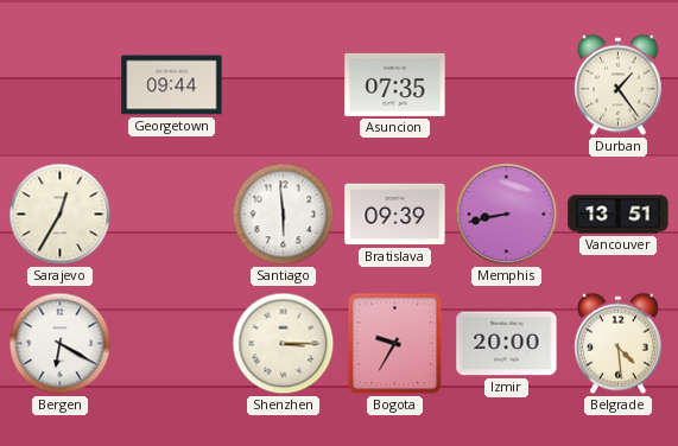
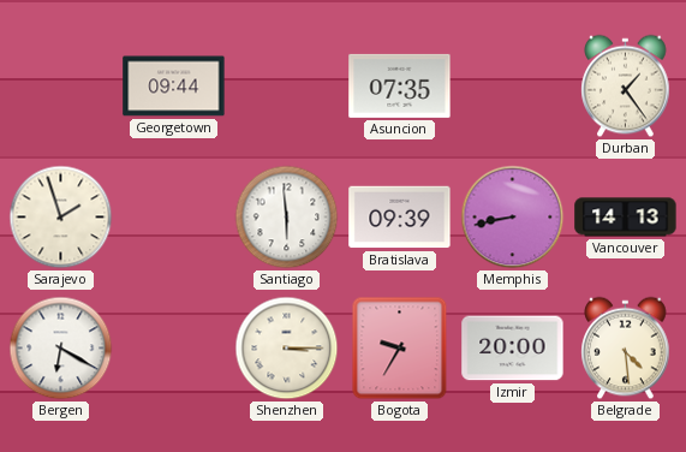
Sarajevo: 12:35 -> 1:57
Vancouver: 13:51 -> 14:13
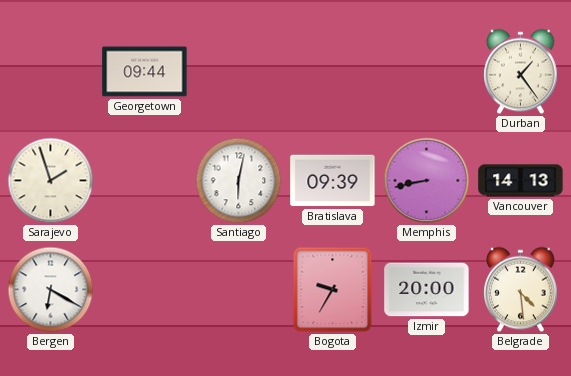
Asuncion: 07:35 -> none
Santiago: 5:59 -> 6:02
Shenzhen: 3:15 -> none
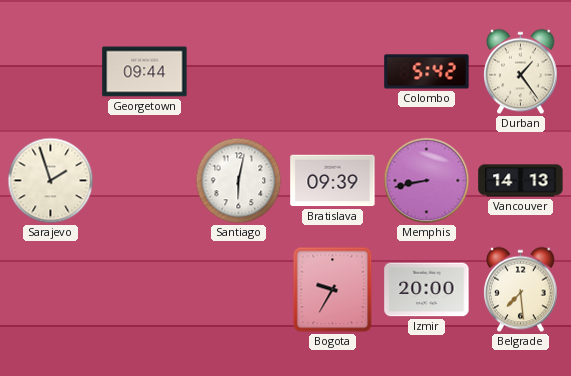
Colombo: none -> 5:42
Bergen: 6:20 -> none
Belgrade: 4:29 -> 7:29
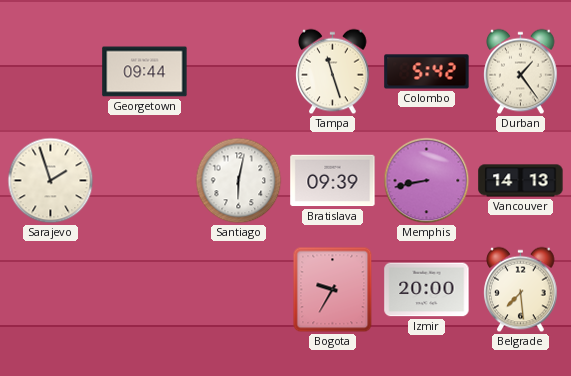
Tampa: none -> 11:27
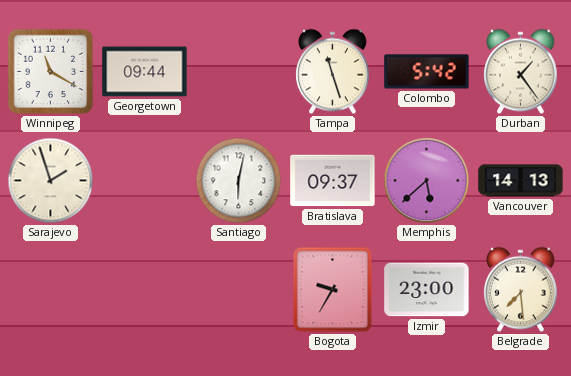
Winnipeg: none -> 11:20
Bratislava: 09:39 -> 09:37
Memphis: 8:43 -> 5:38
Izmir: 20:00 -> 23:00
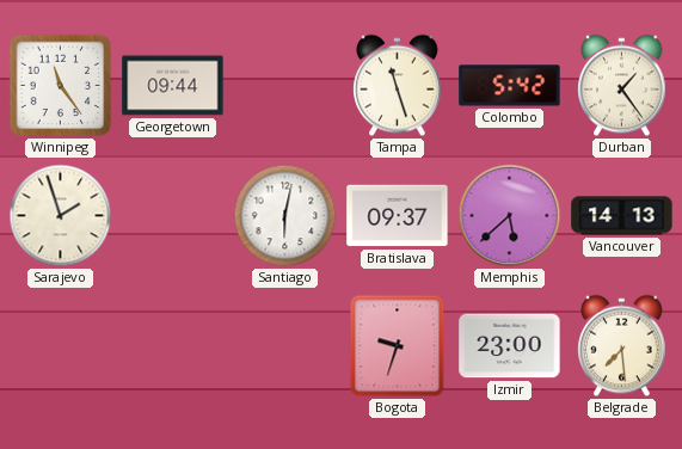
Winnipeg: 11:20 -> 11:24
Bogota: 9:35 -> 9:33
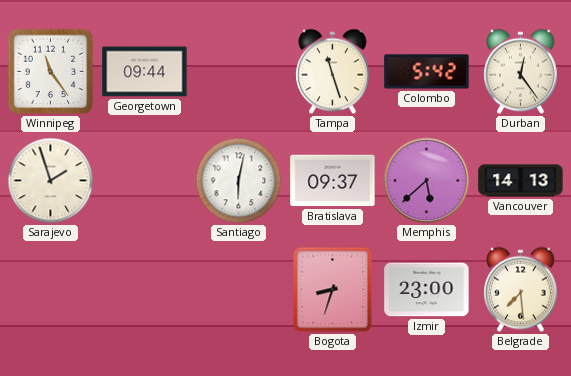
Durban: 1:24 -> 12:24
Bogota: 9:33 -> 8:33
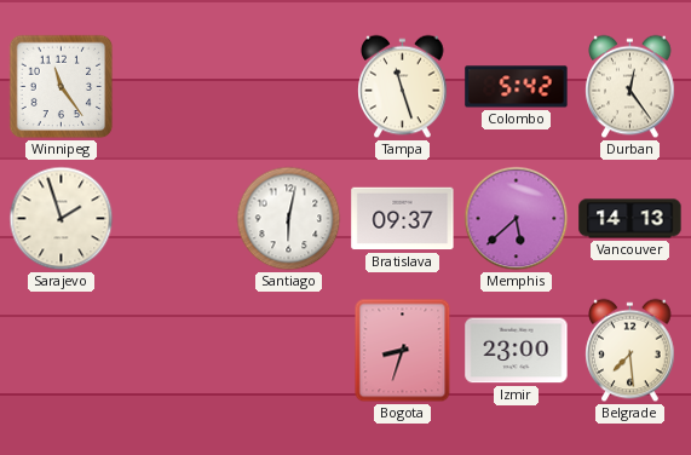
Georgetown: 09:44 -> none
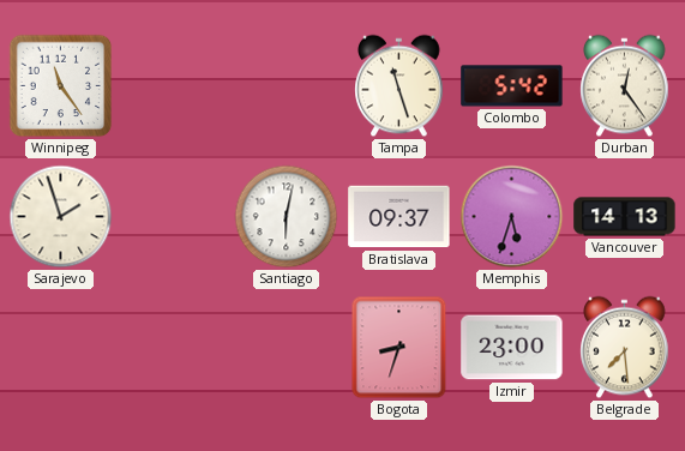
Memphis: 5:38 -> 5:33
